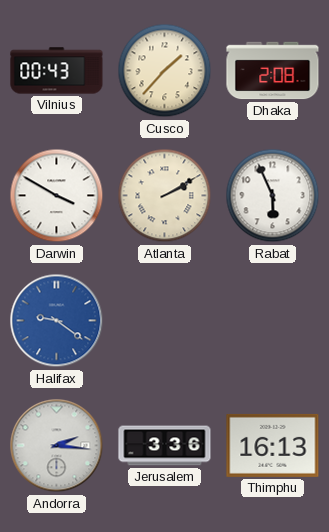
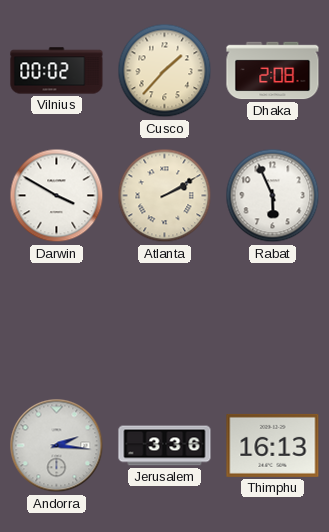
Vilnius: 00:43 -> 00:02
Halifax: 9:21 -> none
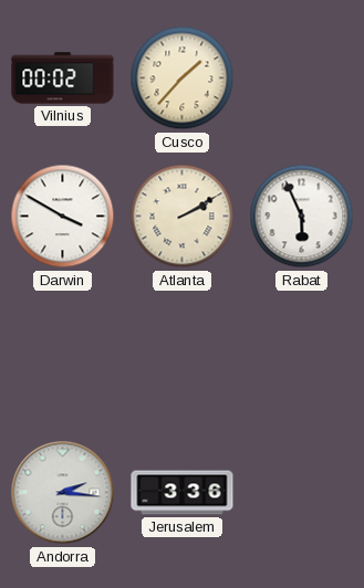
Dhaka: 2:08 -> none
Thimphu: 16:13 -> none
